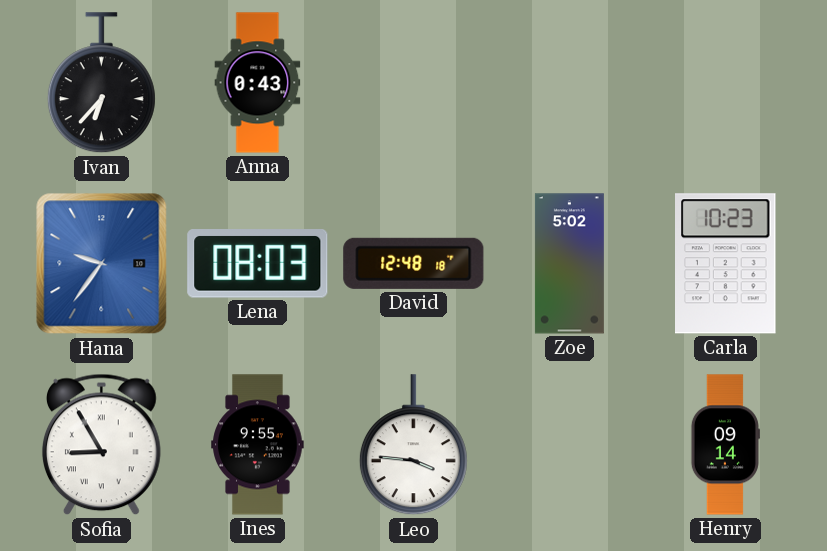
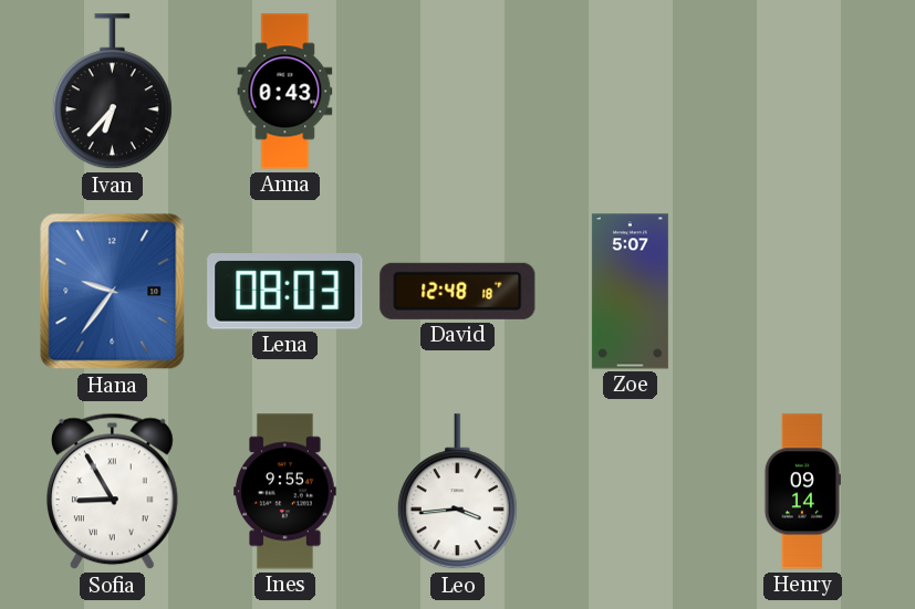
Zoe: 5:02 -> 5:07
Carla: 10:23 -> none
Leo: 3:46 -> 3:44
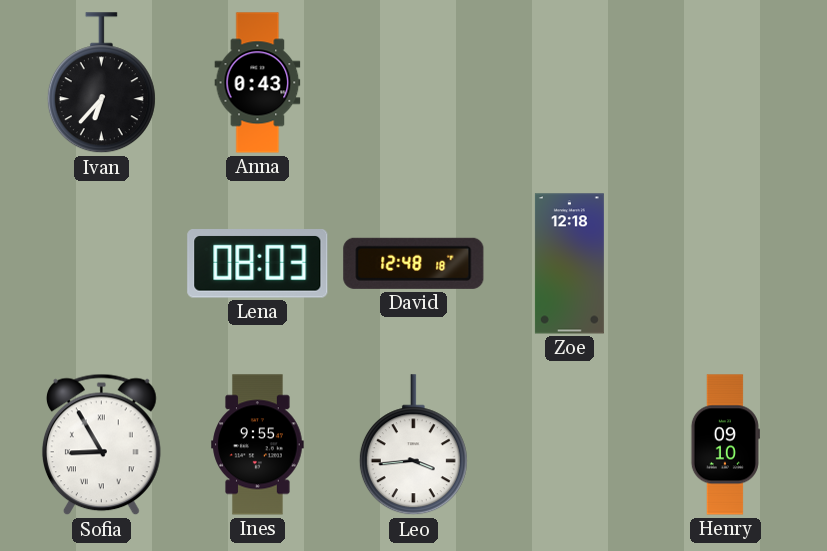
Hana: 9:36 -> none
Zoe: 5:07 -> 12:18
Henry: 09:14 -> 09:10
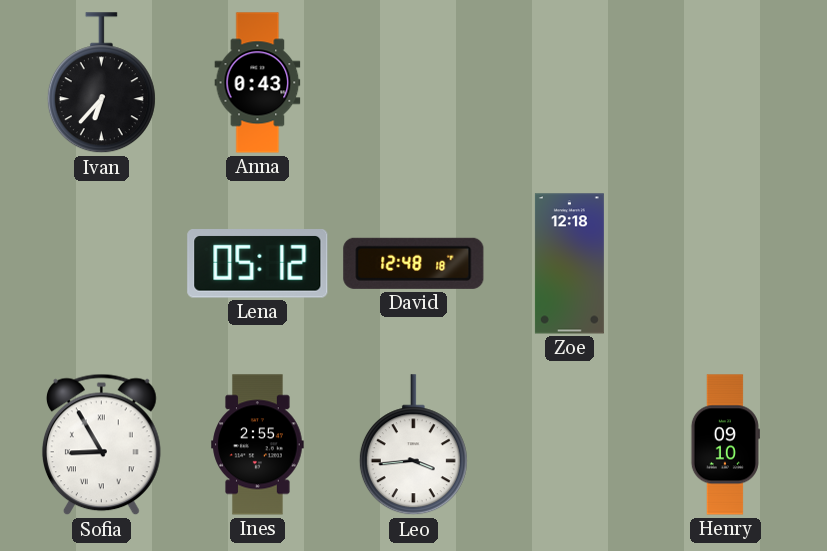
Lena: 08:03 -> 05:12
Ines: 9:55 -> 2:55
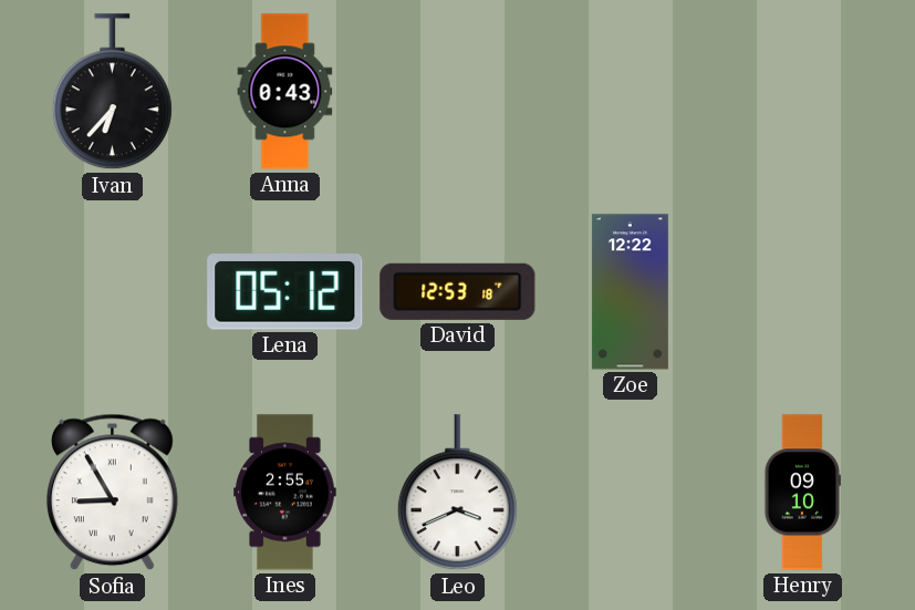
David: 12:48 -> 12:53
Zoe: 12:18 -> 12:22
Leo: 3:44 -> 3:41
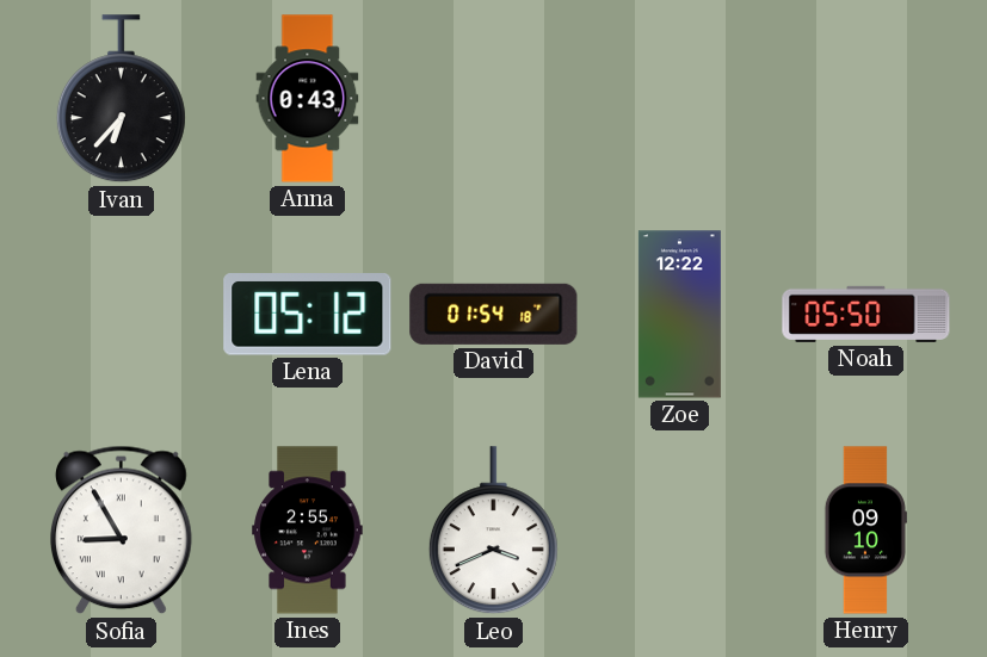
David: 12:53 -> 01:54
Noah: none -> 05:50
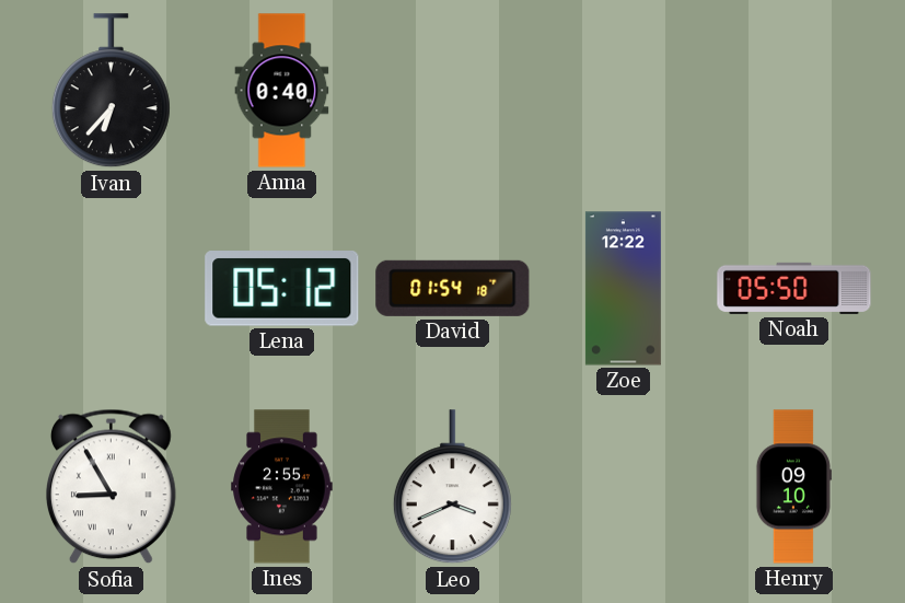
Anna: 0:43 -> 0:40
